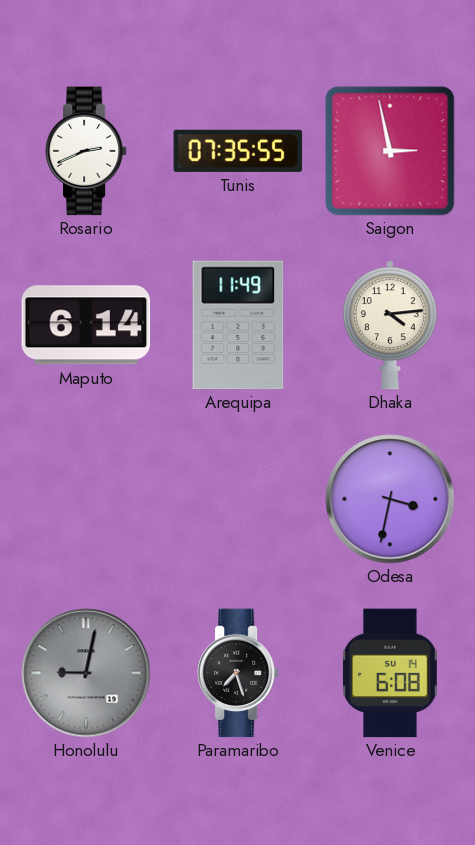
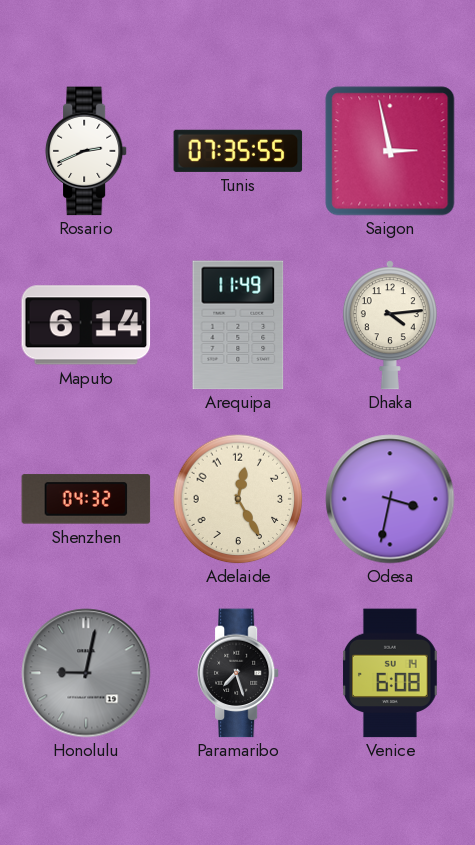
Shenzhen: none -> 04:32
Adelaide: none -> 12:25
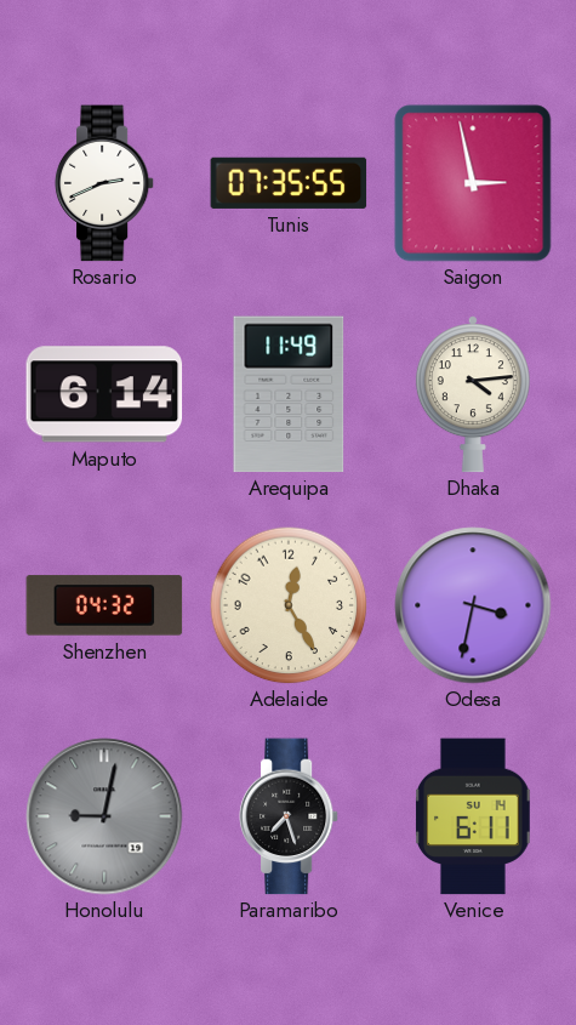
Venice: 6:08 -> 6:11
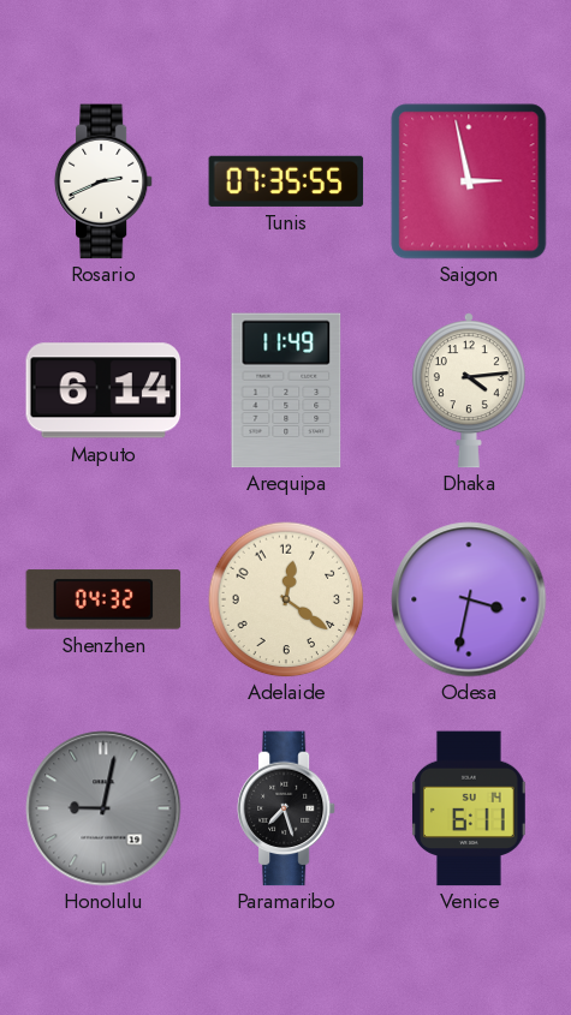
Adelaide: 12:25 -> 12:21
